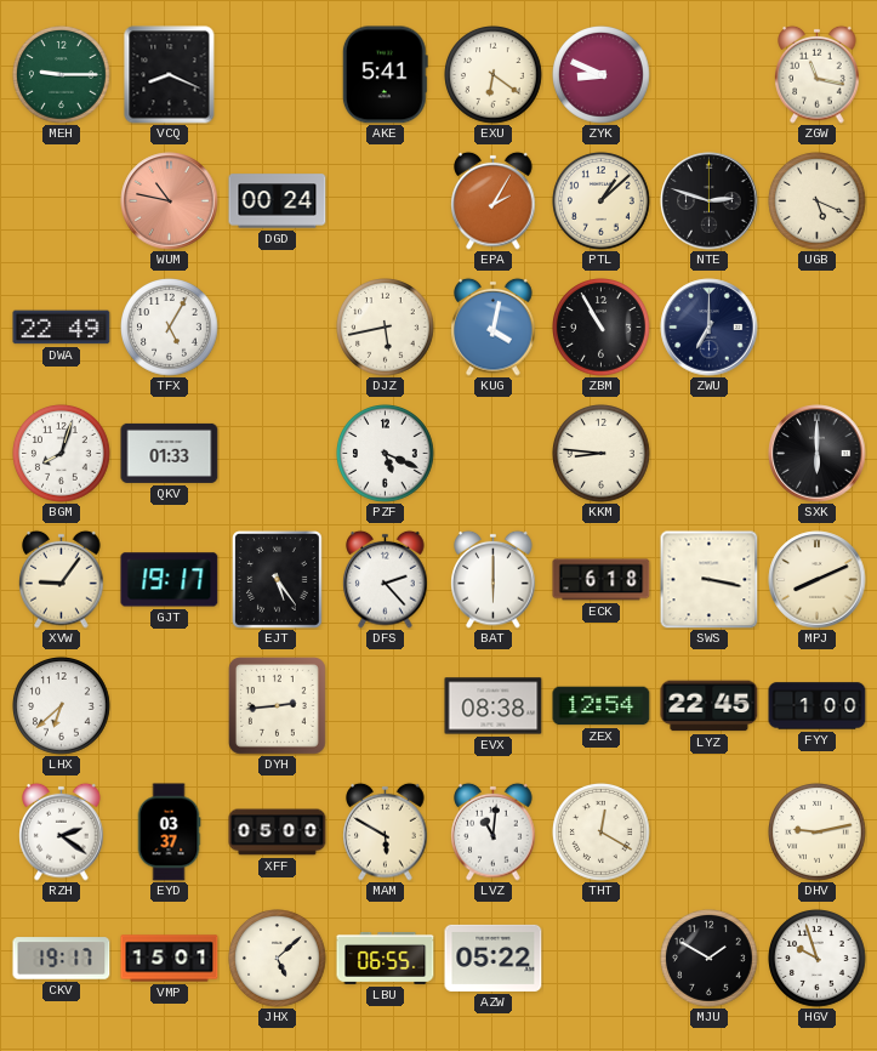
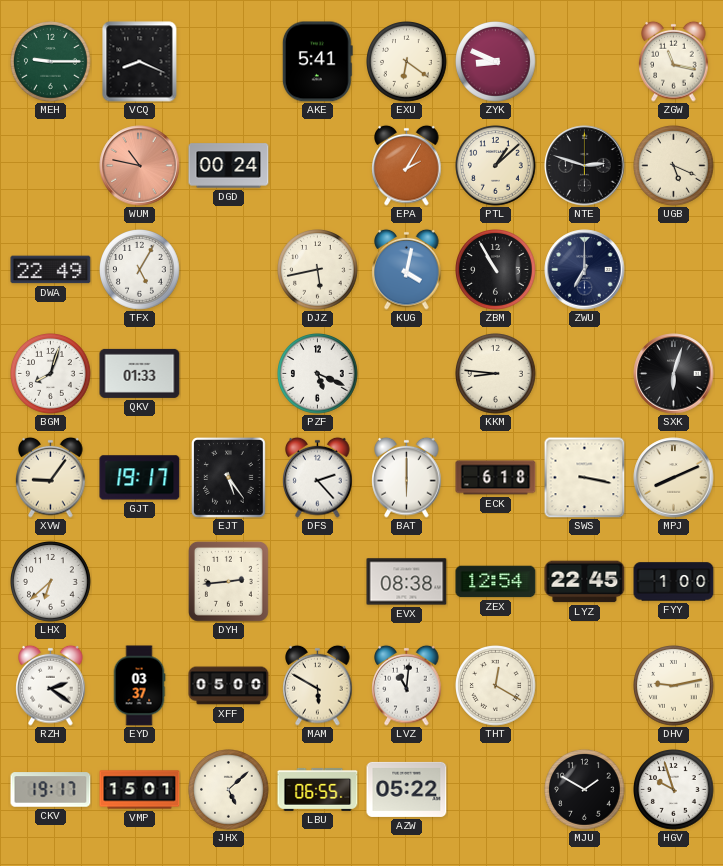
SXK: 6:00 -> 6:03
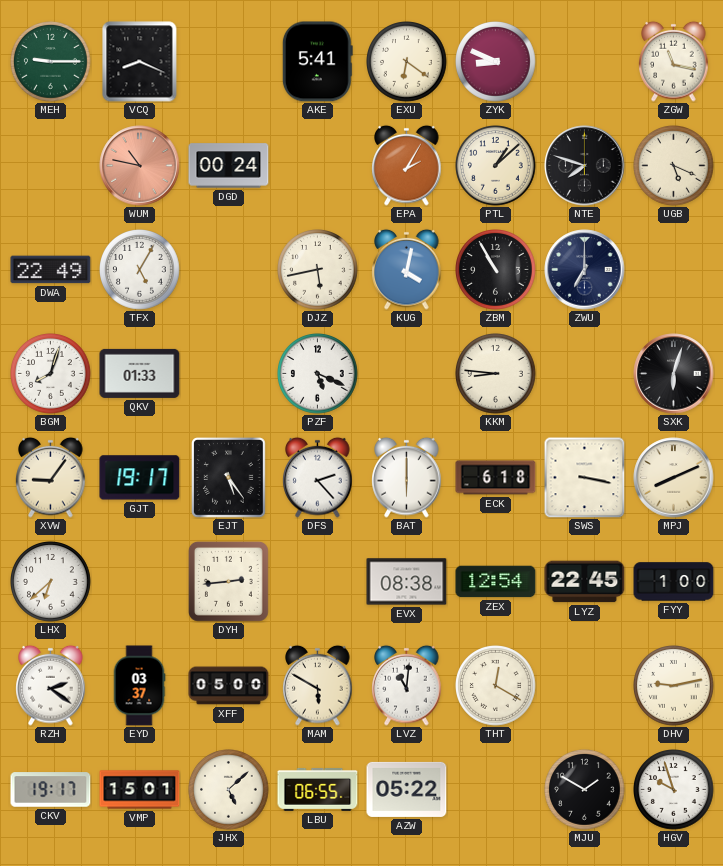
NTE: 2:48 -> 7:48
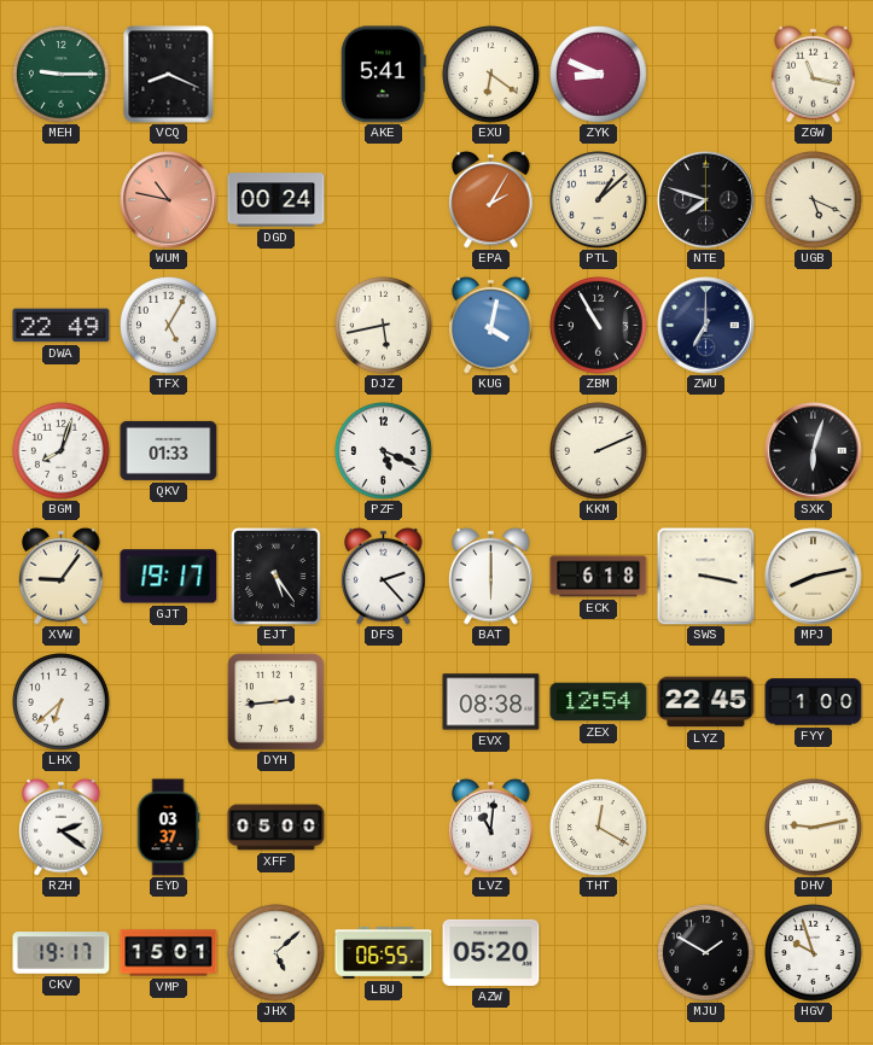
KKM: 8:46 -> 2:11
MPJ: 8:11 -> 8:13
MAM: 5:50 -> none
AZW: 05:22 -> 05:20
